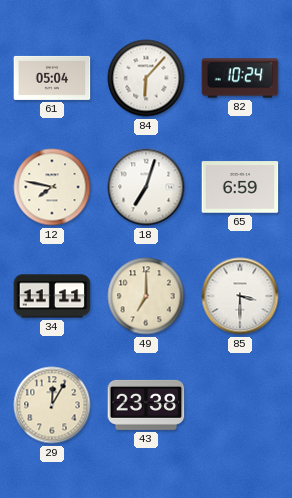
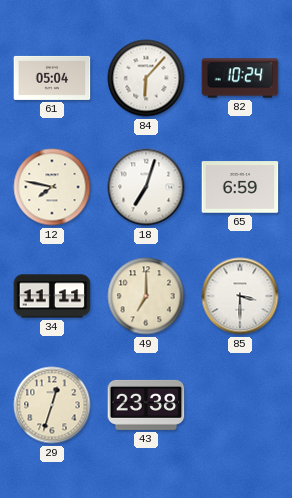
29: 12:05 -> 12:33
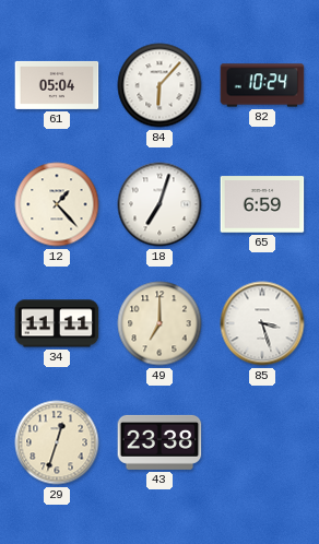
12: 7:47 -> 1:23
85: 3:30 -> 3:27
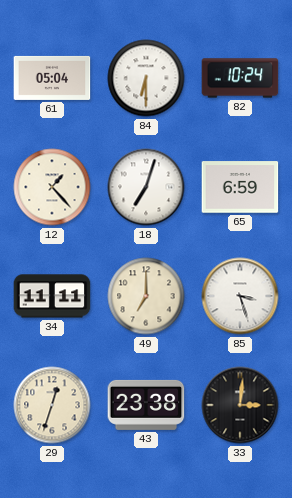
84: 6:07 -> 6:30
33: none -> 3:01
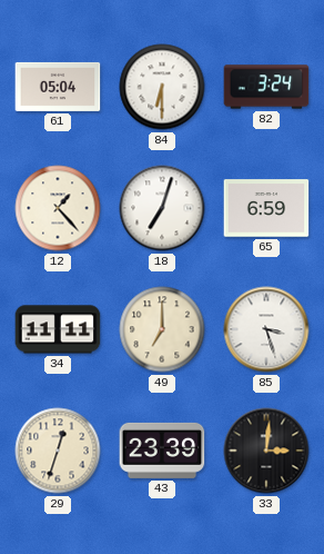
82: 10:24 -> 3:24
43: 23:38 -> 23:39
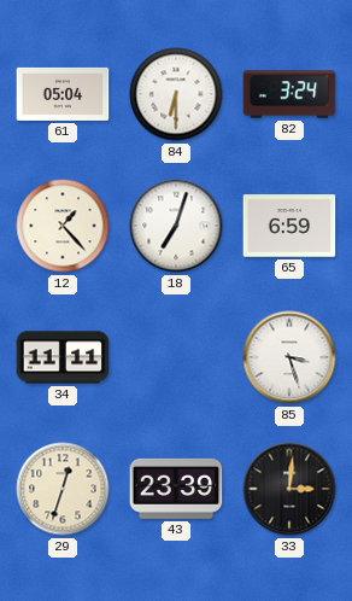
49: 7:00 -> none
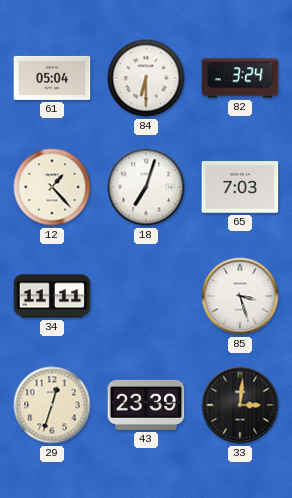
65: 6:59 -> 7:03
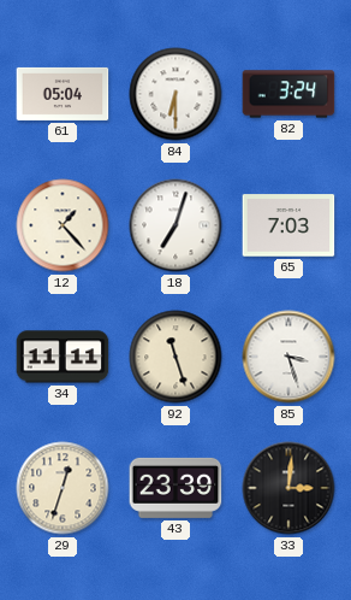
92: none -> 11:27
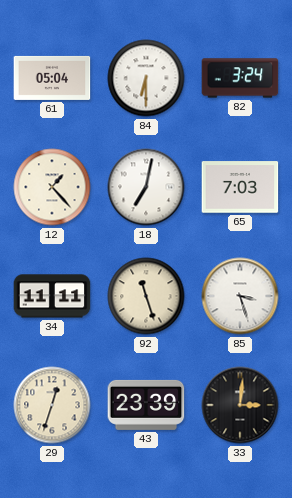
18: 7:03 -> 7:02
